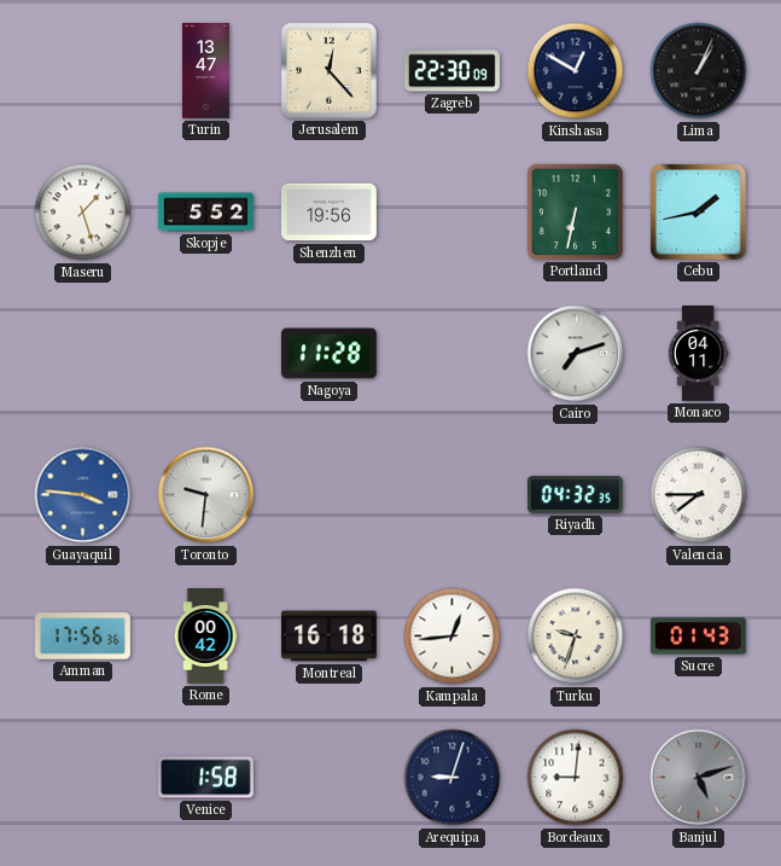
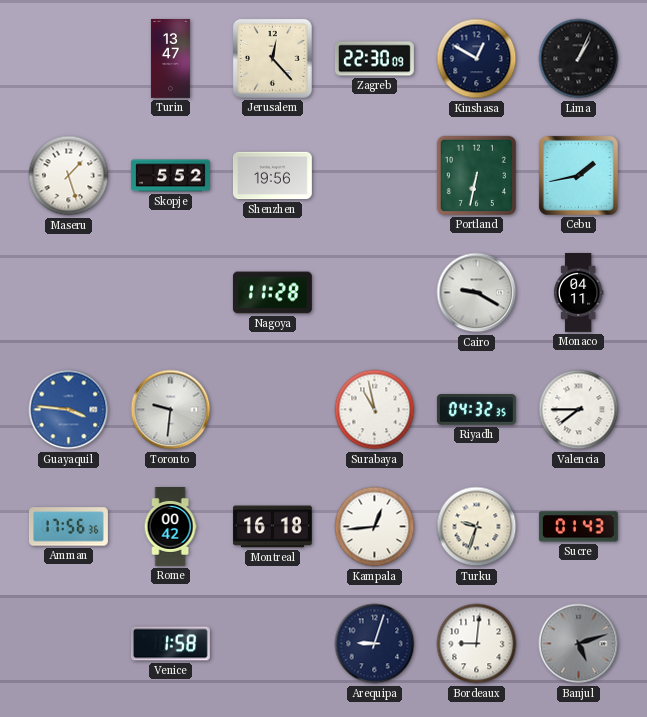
Cairo: 7:12 -> 9:20
Surabaya: none -> 10:58
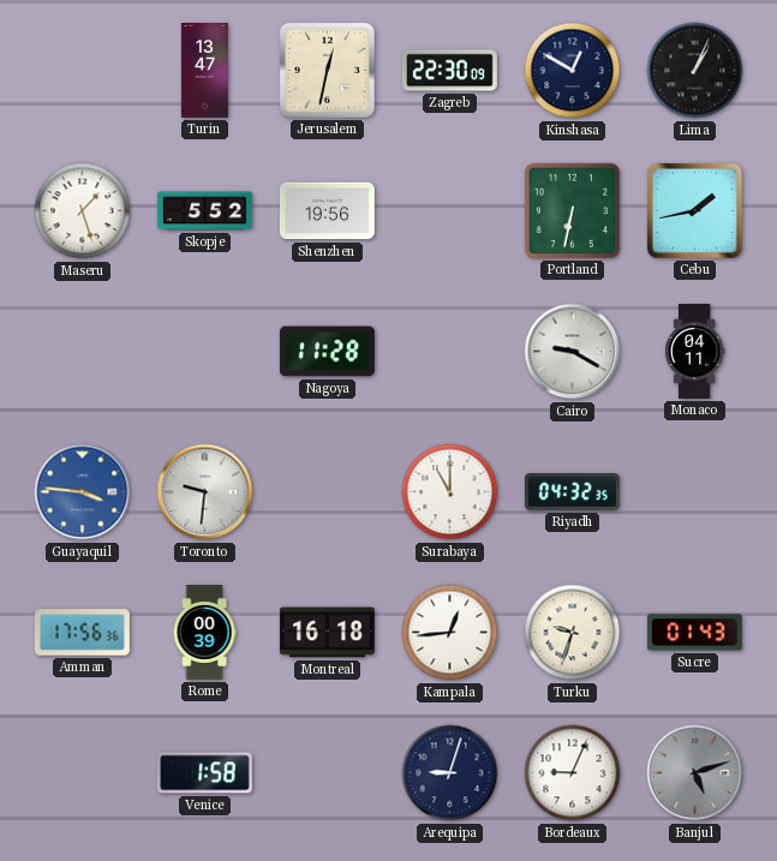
Jerusalem: 12:23 -> 12:32
Surabaya: 10:58 -> 11:00
Valencia: 7:45 -> none
Rome: 00:42 -> 00:39
Bordeaux: 9:01 -> 9:04
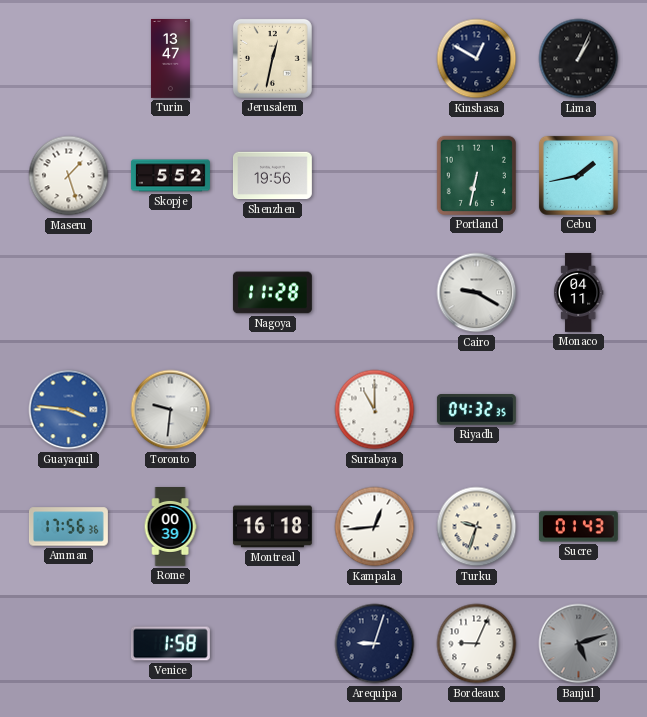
Zagreb: 22:30 -> none
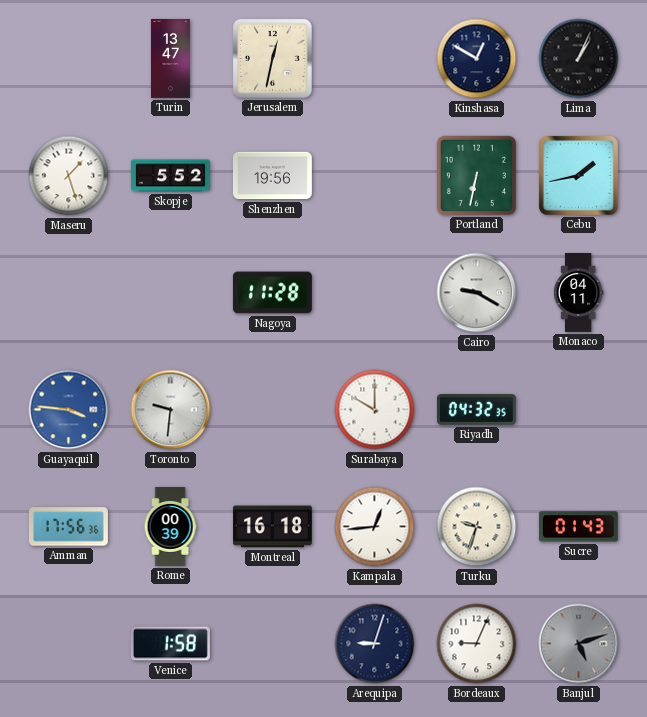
Surabaya: 11:00 -> 10:00
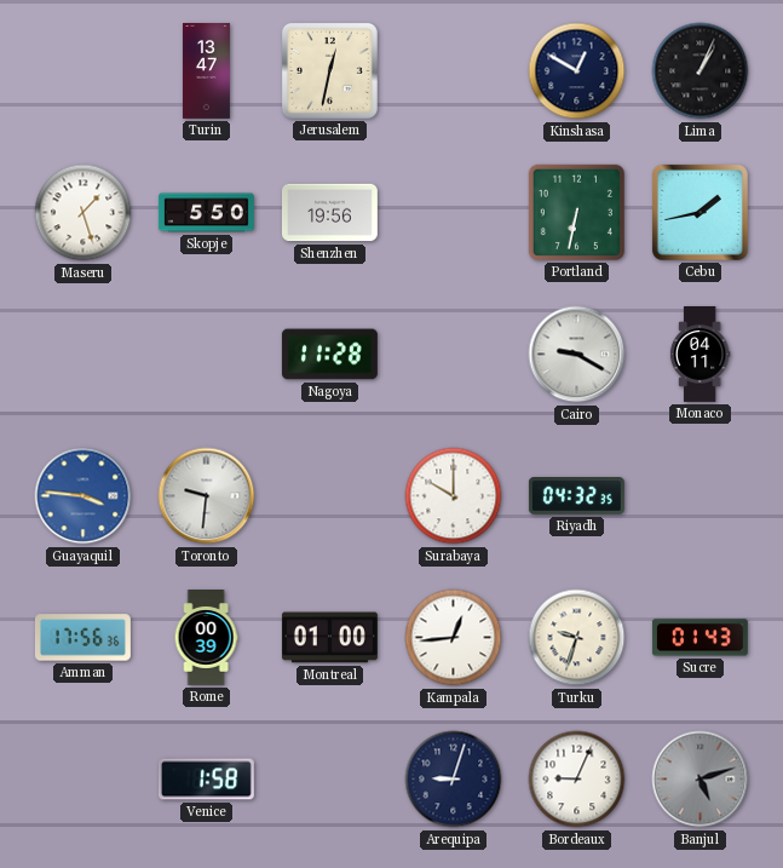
Skopje: 5:52 -> 5:50
Montreal: 16:18 -> 01:00
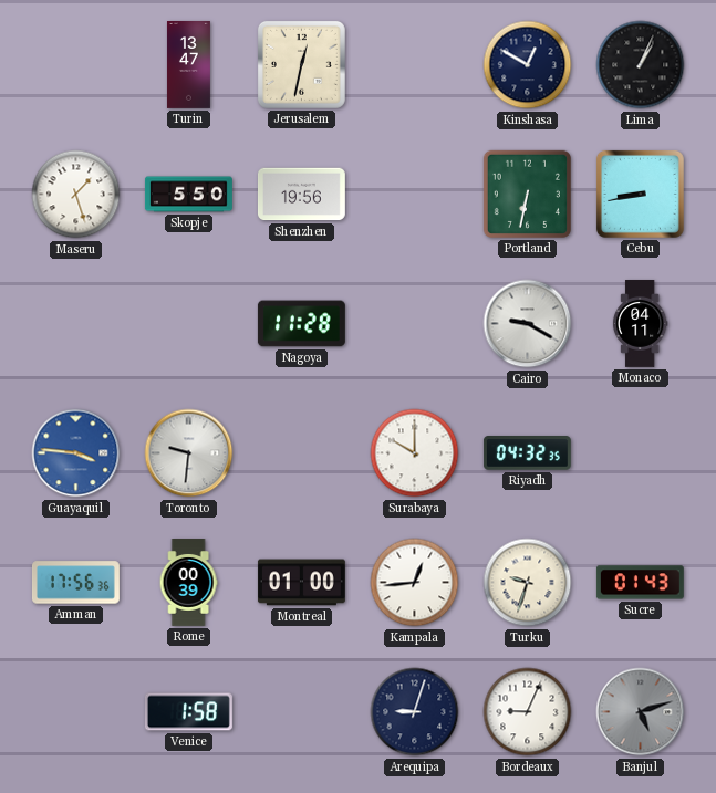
Cebu: 1:43 -> 8:43
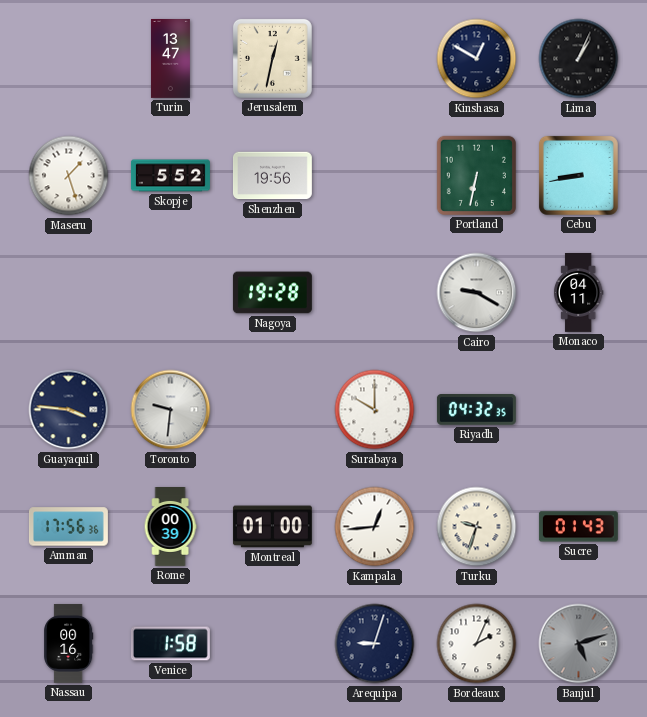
Skopje: 5:50 -> 5:52
Nagoya: 11:28 -> 19:28
Guayaquil dial: blue -> navy
Nassau: none -> 00:16
Bordeaux: 9:04 -> 2:04
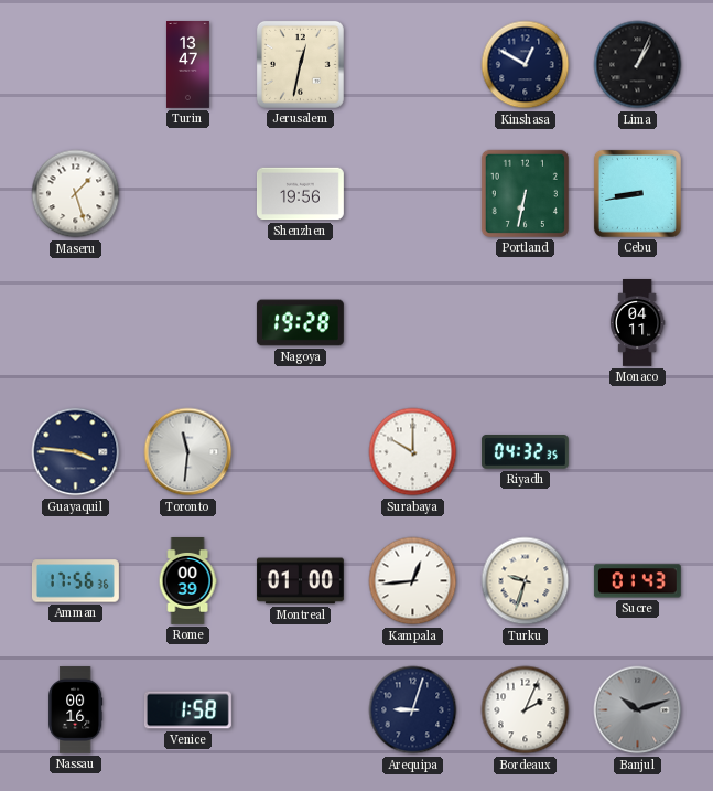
Skopje: 5:52 -> none
Cairo: 9:20 -> none
Toronto: 9:31 -> 11:31
Banjul: 5:12 -> 10:12
